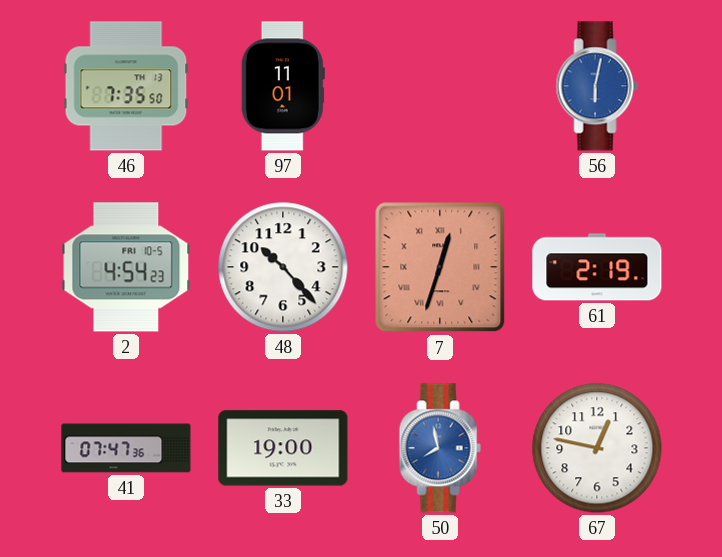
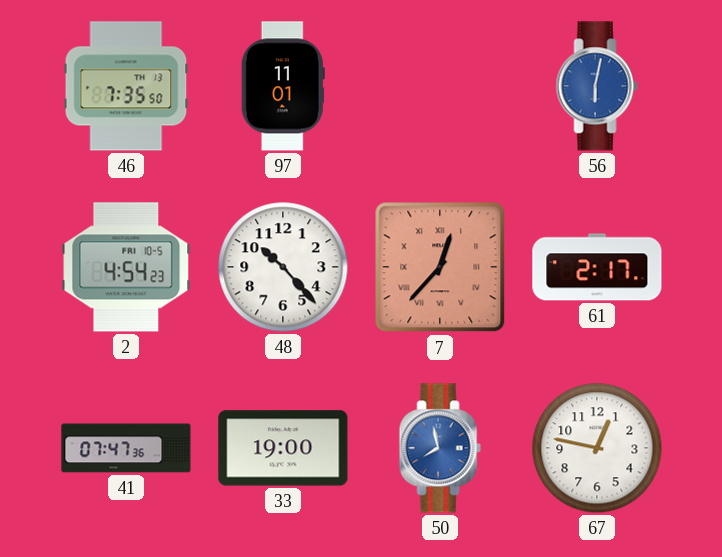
7: 12:33 -> 12:37
61: 2:19 -> 2:17
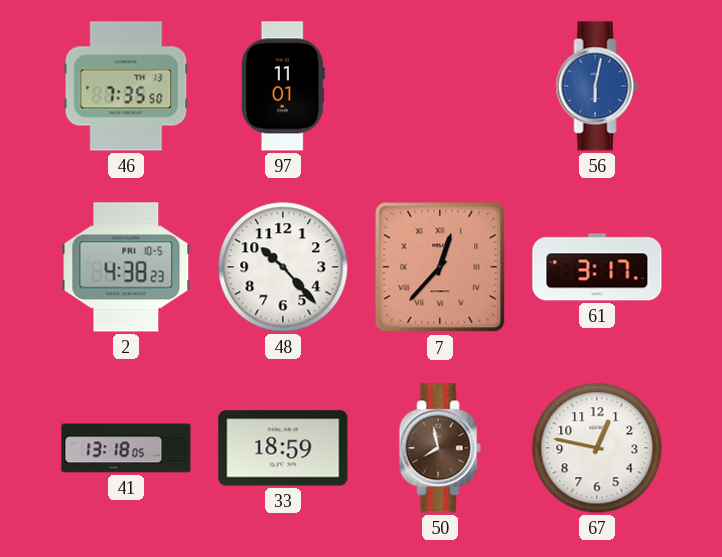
2: 4:54 -> 4:38
61: 2:17 -> 3:17
41: 07:47 -> 13:18
33: 19:00 -> 18:59
50 dial: blue -> brown
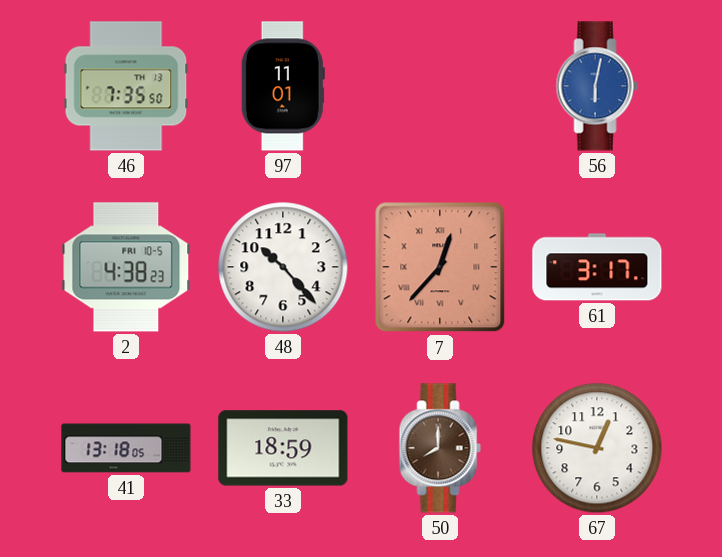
50: 7:58 -> 8:00
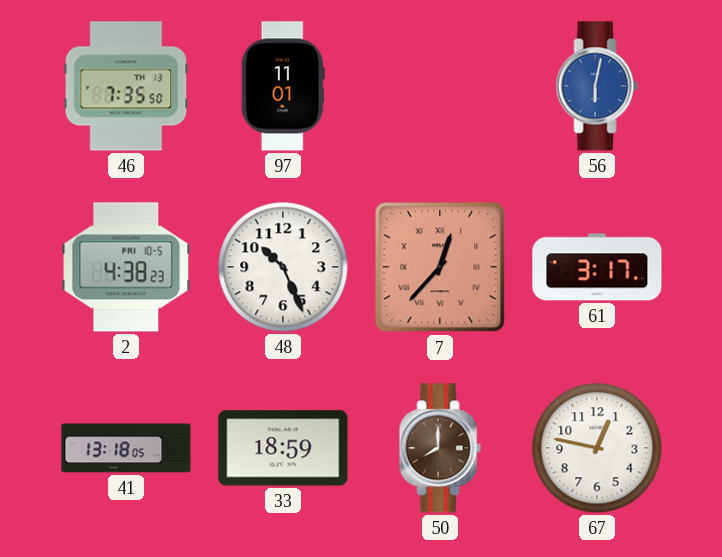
48: 10:23 -> 10:26
